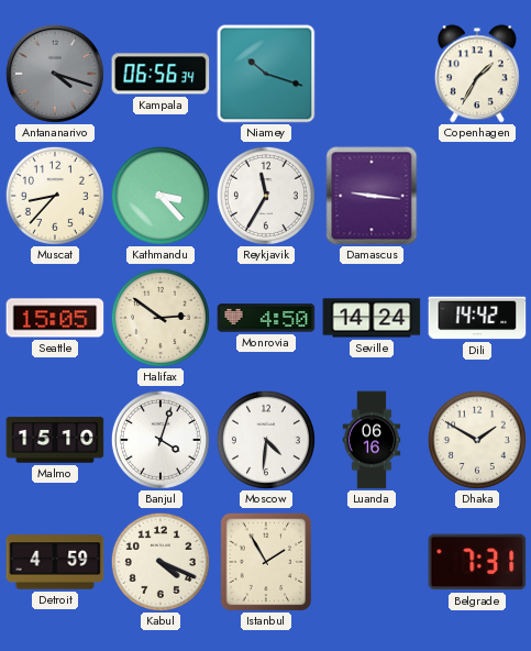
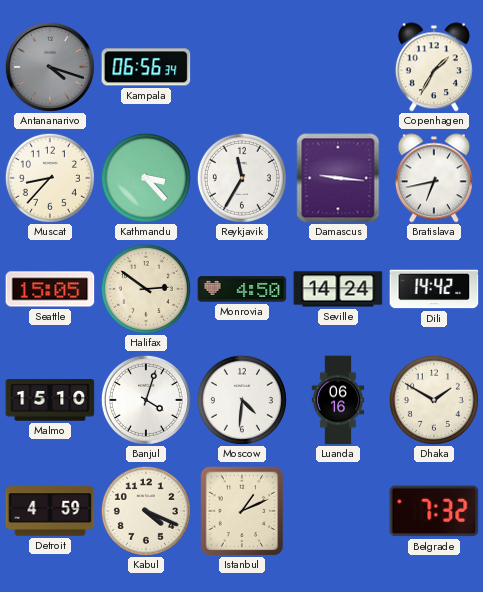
Niamey: 10:18 -> none
Bratislava: none -> 6:43
Istanbul: 1:55 -> 1:11
Belgrade: 7:31 -> 7:32
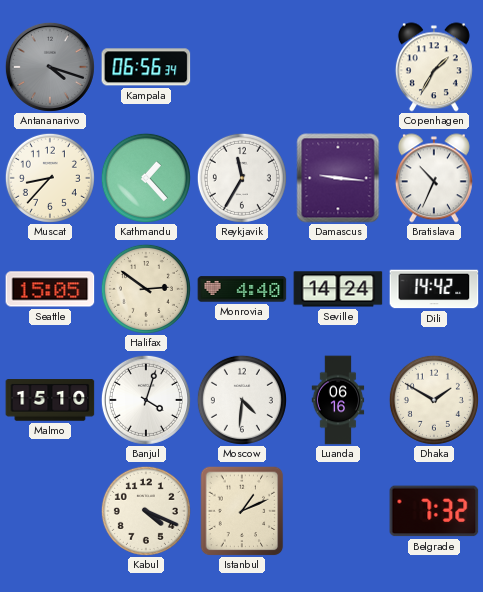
Kathmandu: 3:23 -> 1:23
Bratislava: 6:43 -> 10:34
Monrovia: 4:50 -> 4:40
Detroit: 4:59 -> none
